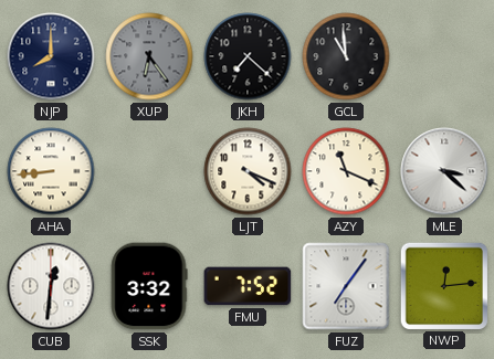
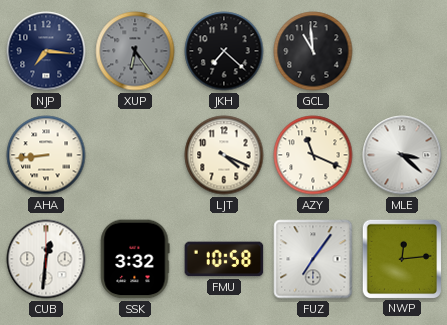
NJP: 8:00 -> 7:16
FMU: 7:52 -> 10:58
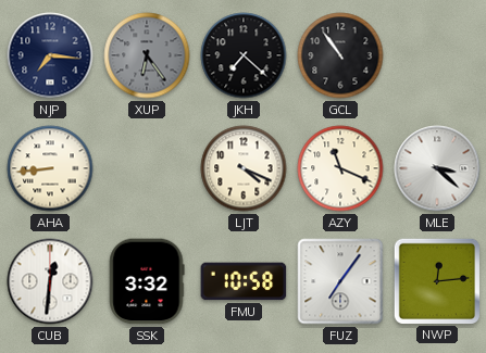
GCL: 10:59 -> 10:54
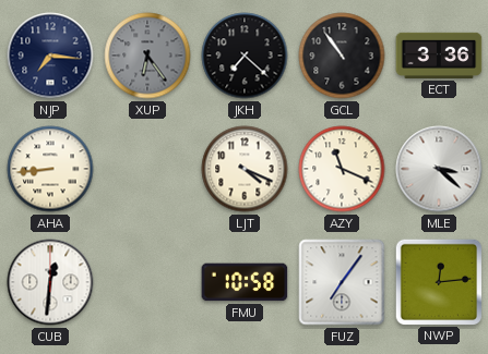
ECT: none -> 3:36
SSK: 3:32 -> none
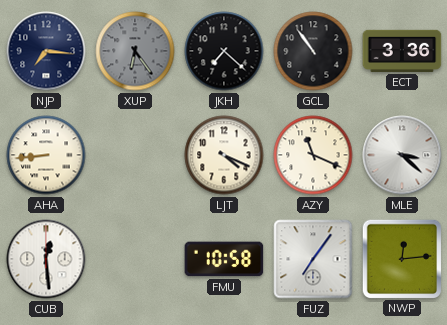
CUB: 12:31 -> 12:29
